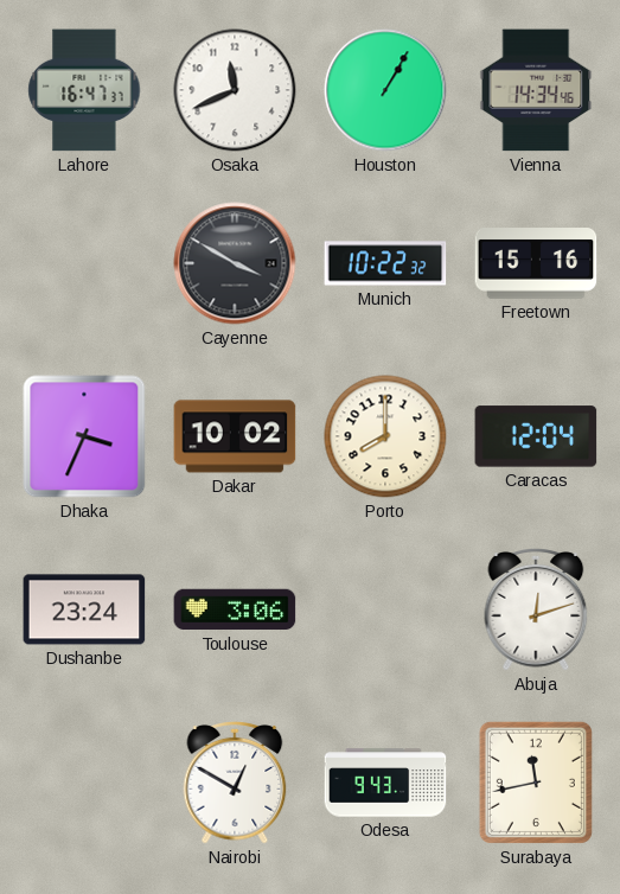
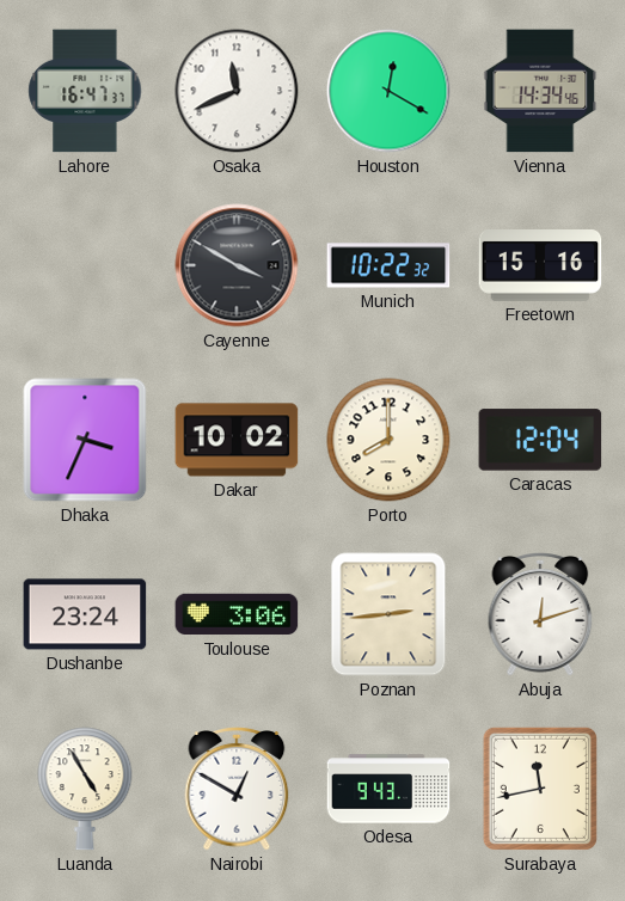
Houston: 1:05 -> 12:20
Poznan: none -> 2:44
Luanda: none -> 4:55
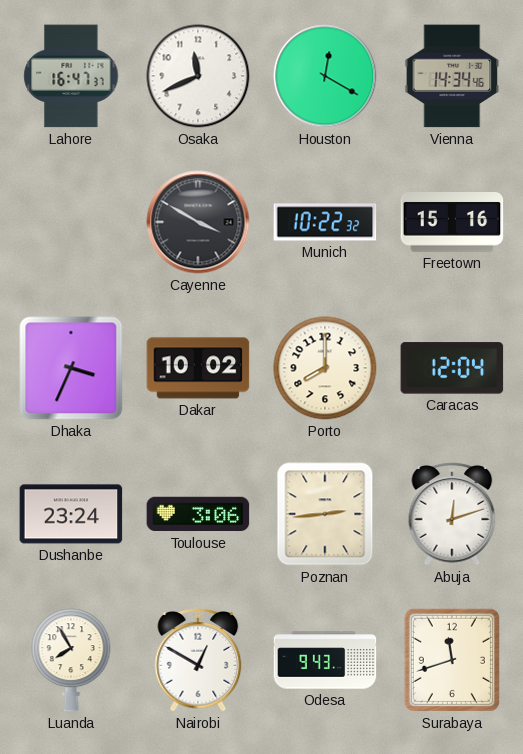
Luanda: 4:55 -> 7:55
Surabaya: 11:43 -> 11:42
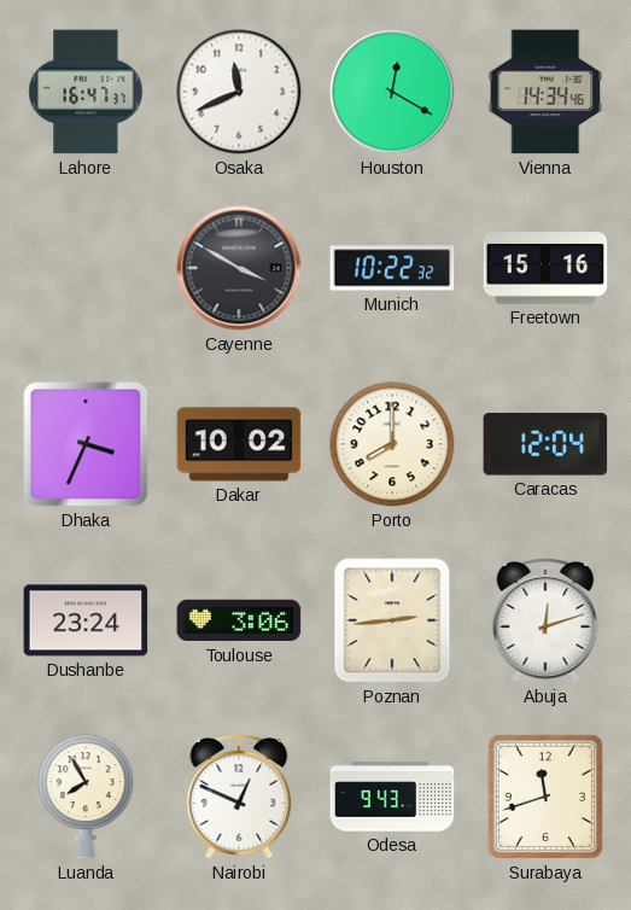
Nairobi: 12:50 -> 12:49
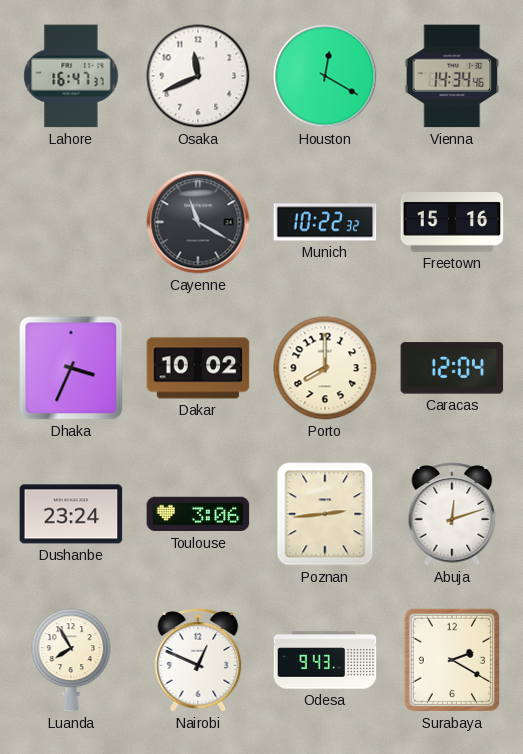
Cayenne: 3:50 -> 11:20
Surabaya: 11:42 -> 2:20
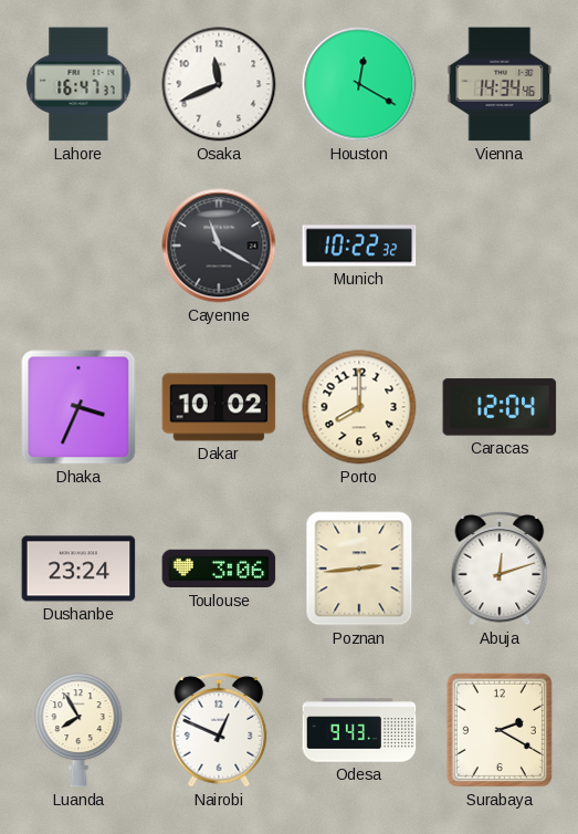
Freetown: 15:16 -> none
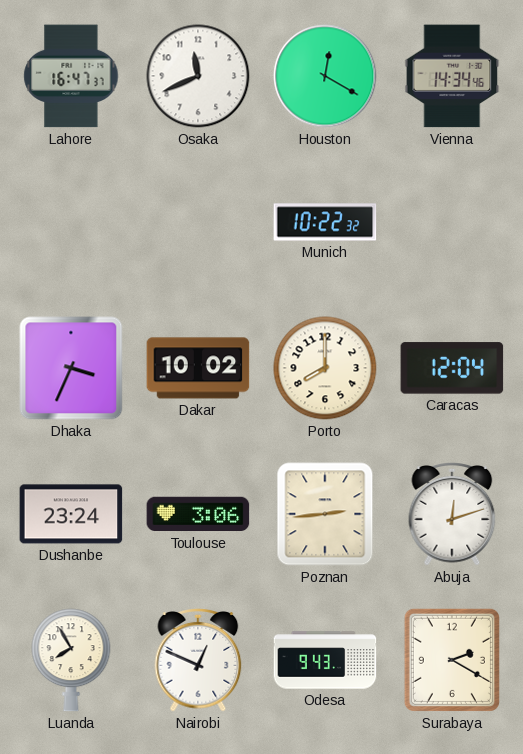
Cayenne: 11:20 -> none
